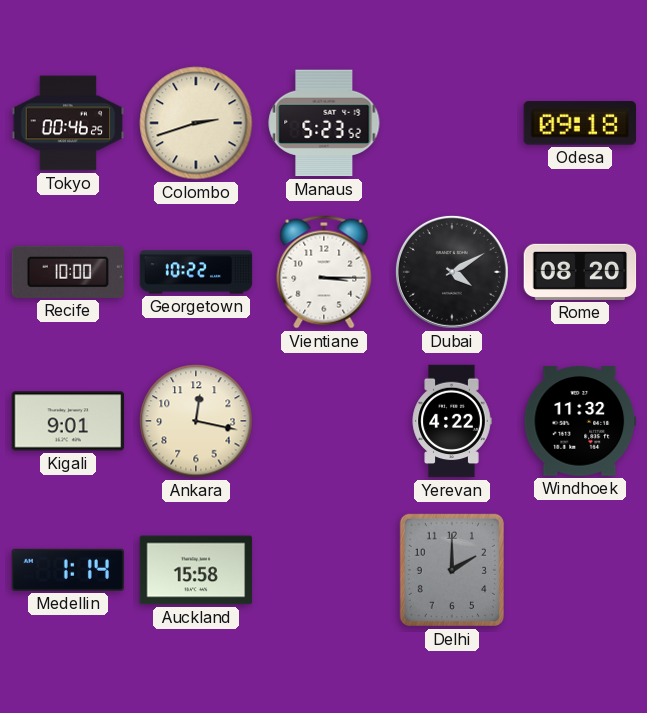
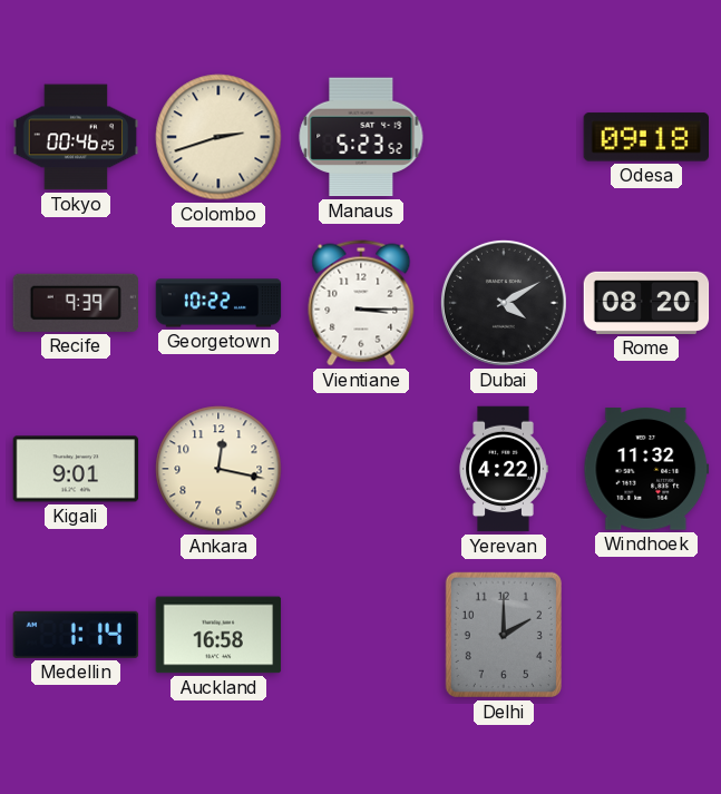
Recife: 10:00 -> 9:39
Auckland: 15:58 -> 16:58
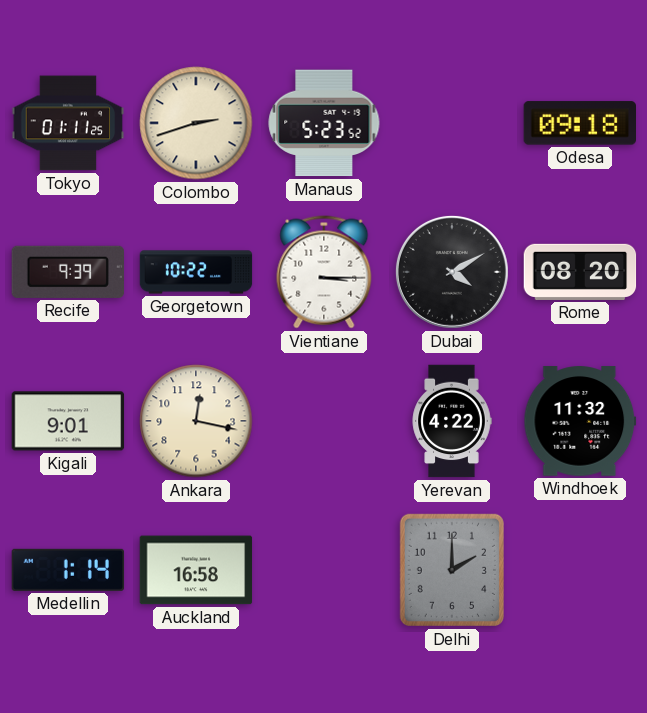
Tokyo: 00:46 -> 01:11
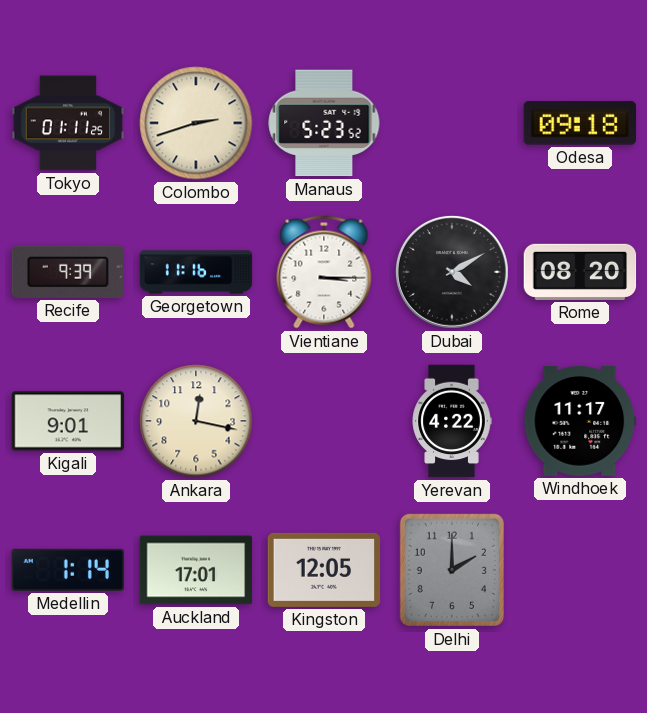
Georgetown: 10:22 -> 11:16
Windhoek: 11:32 -> 11:17
Auckland: 16:58 -> 17:01
Kingston: none -> 12:05
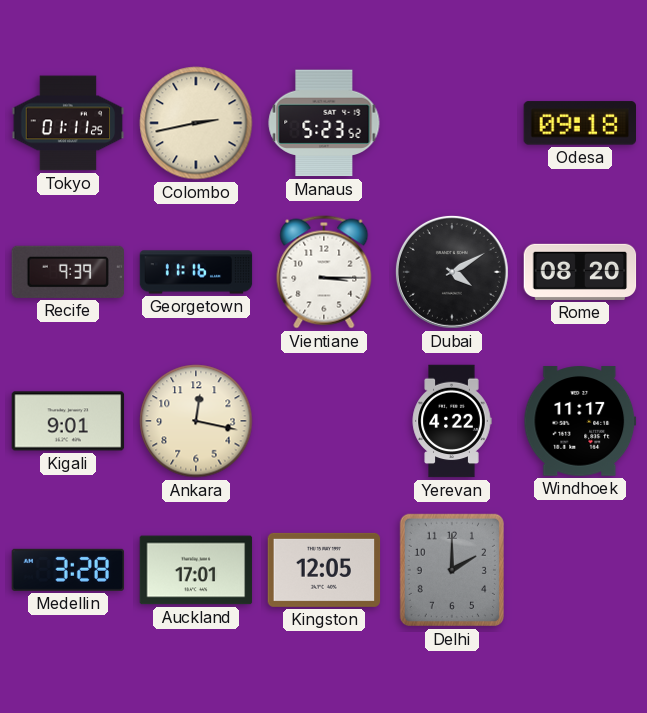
Colombo: 2:42 -> 2:43
Medellin: 1:14 -> 3:28
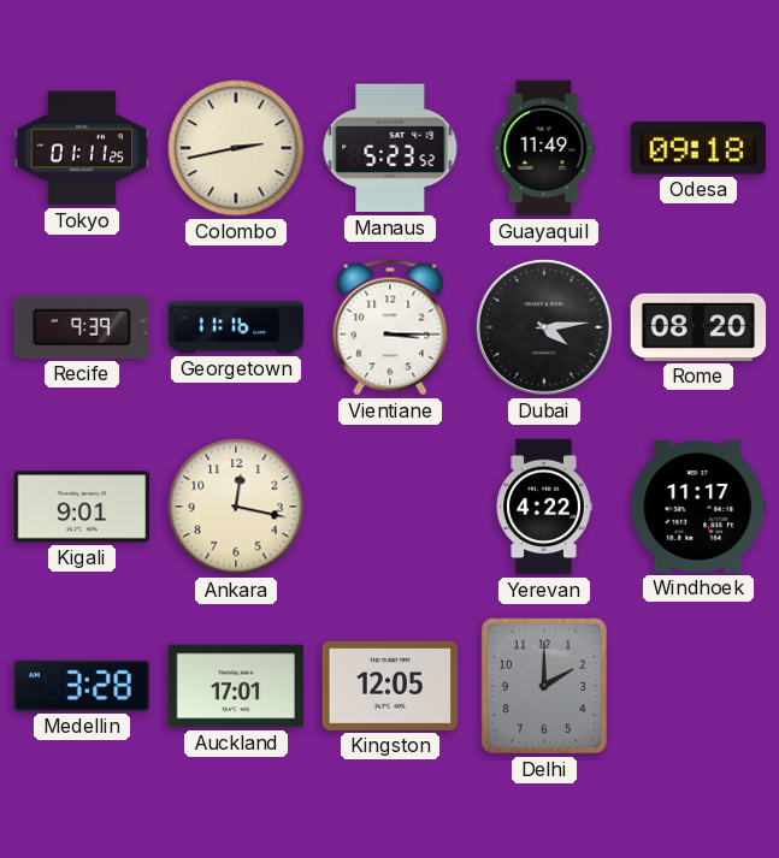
Guayaquil: none -> 11:49
Dubai: 4:10 -> 4:14
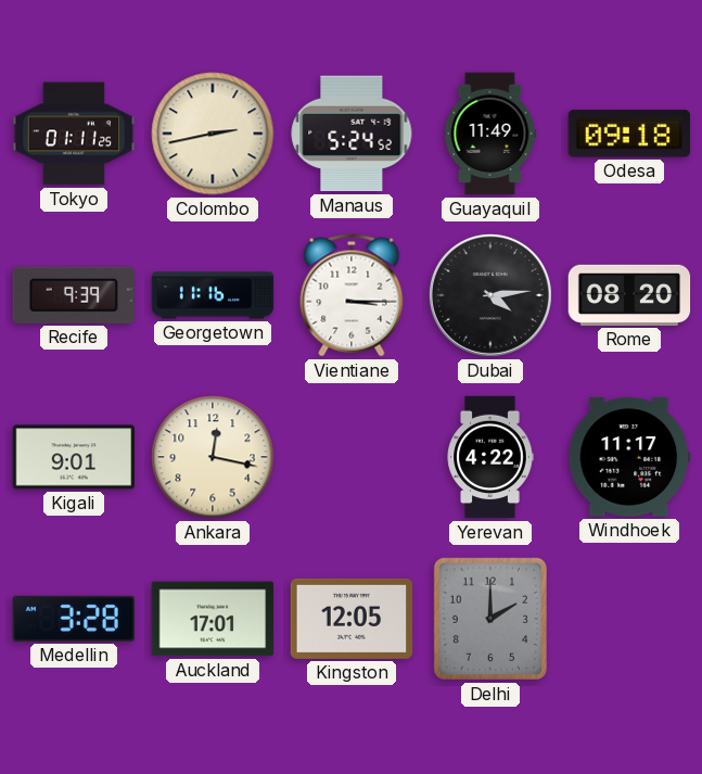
Manaus: 5:23 -> 5:24
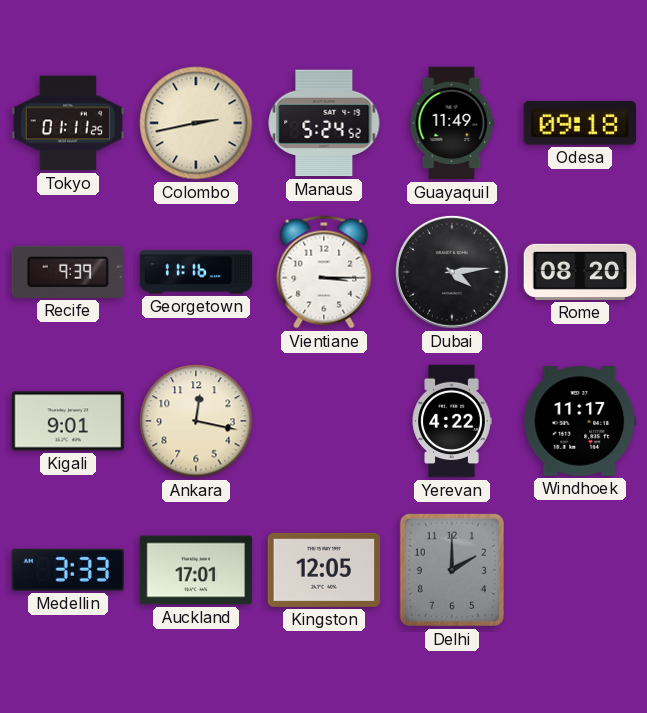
Medellin: 3:28 -> 3:33
